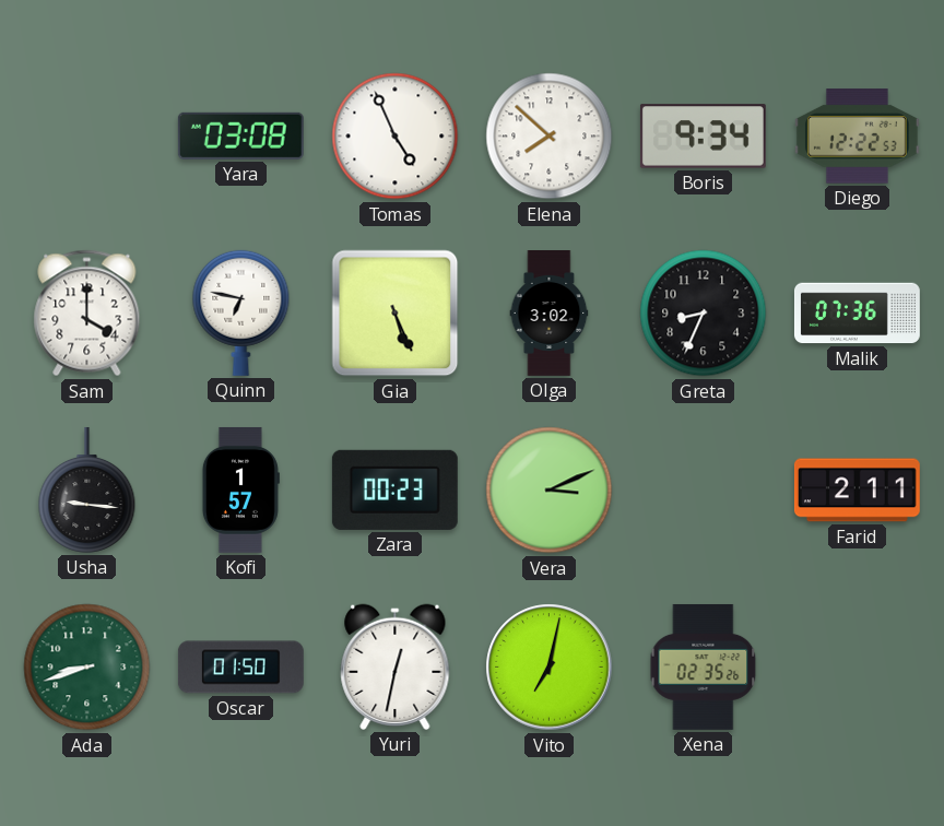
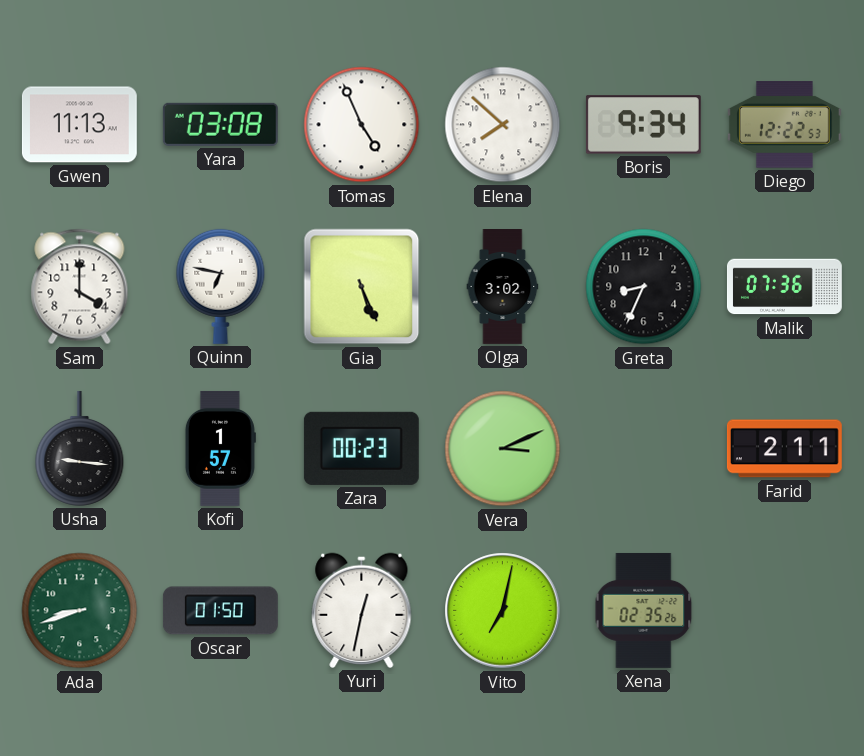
Gwen: none -> 11:13
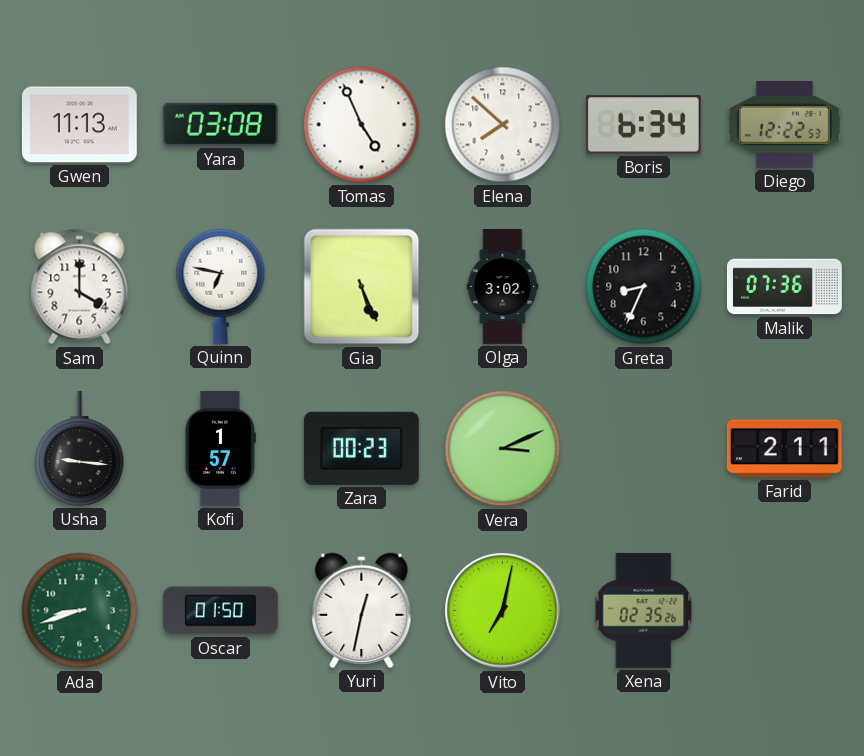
Boris: 9:34 -> 6:34
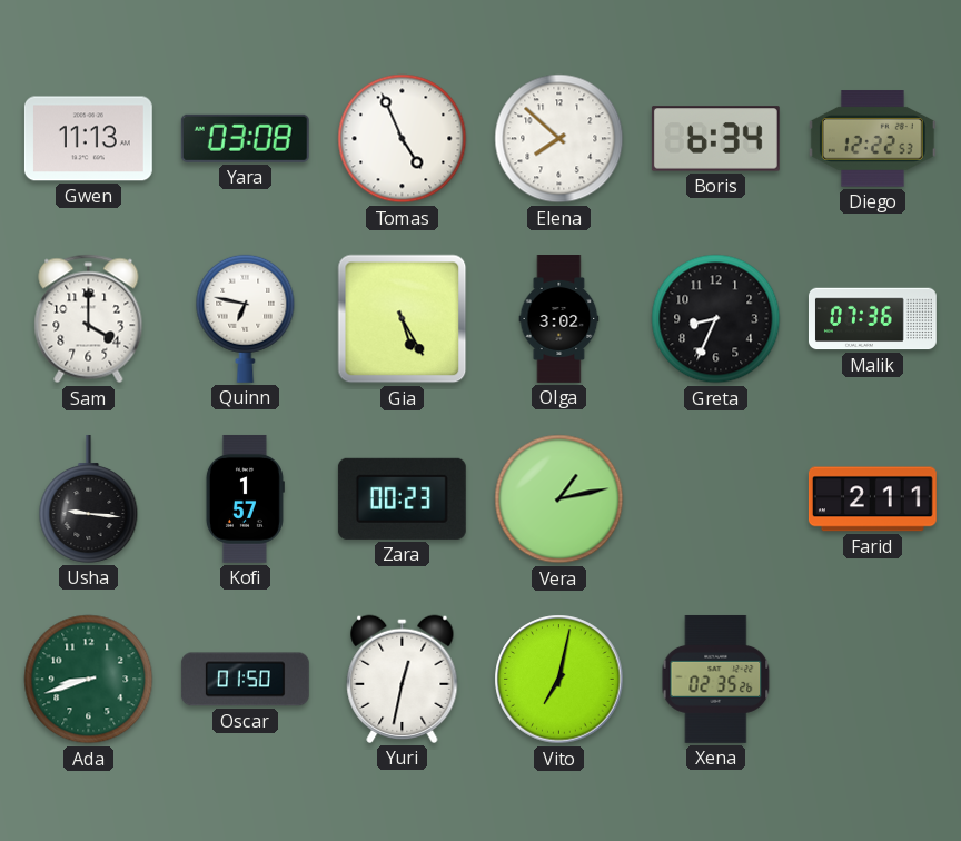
Gia: 5:26 -> 5:25
Vera: 3:11 -> 1:13
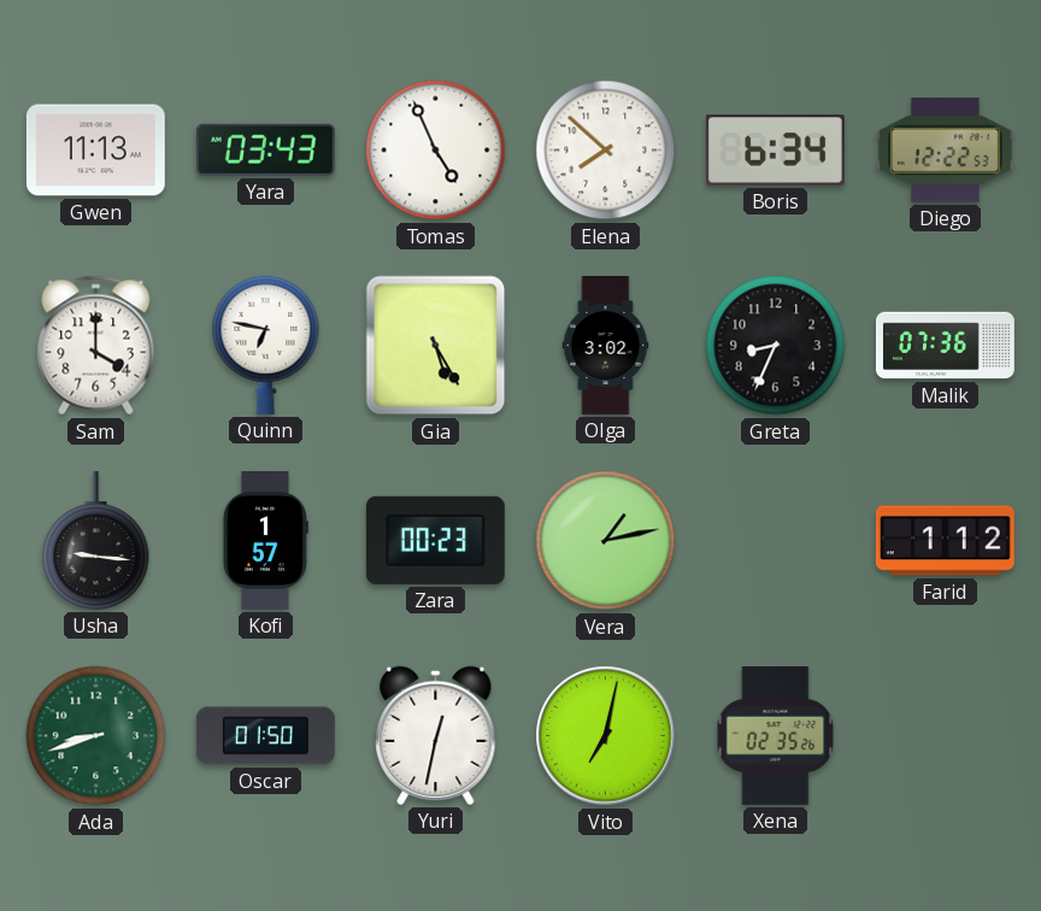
Yara: 03:08 -> 03:43
Farid: 2:11 -> 1:12
